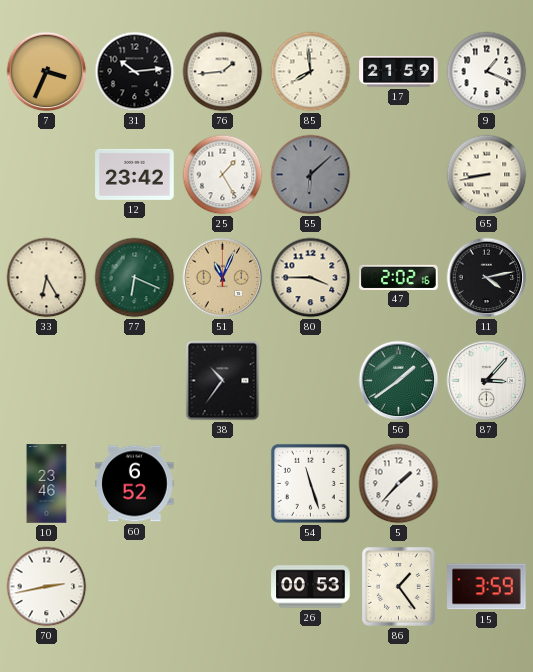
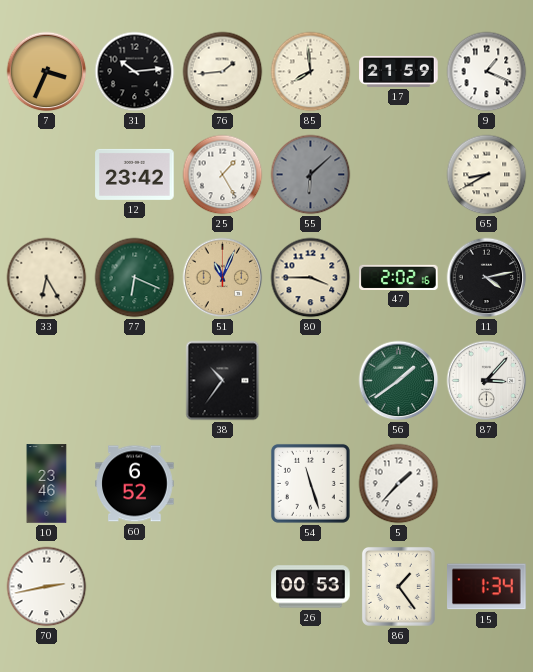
65: 8:43 -> 8:40
15: 3:59 -> 1:34
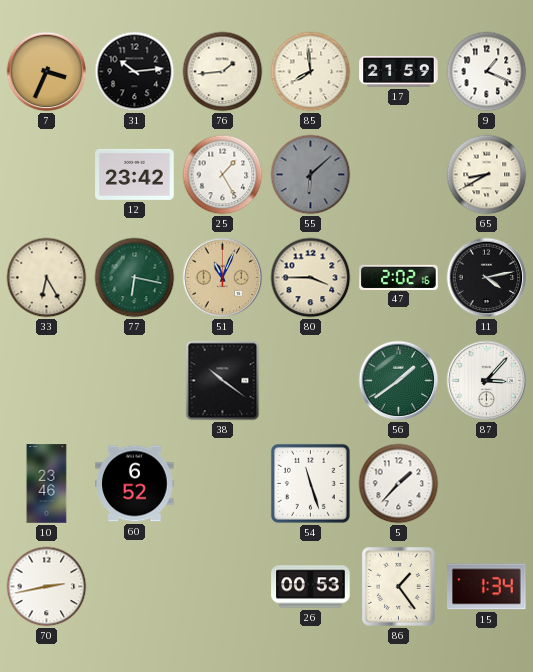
77: 6:19 -> 6:17
38: 10:36 -> 10:21
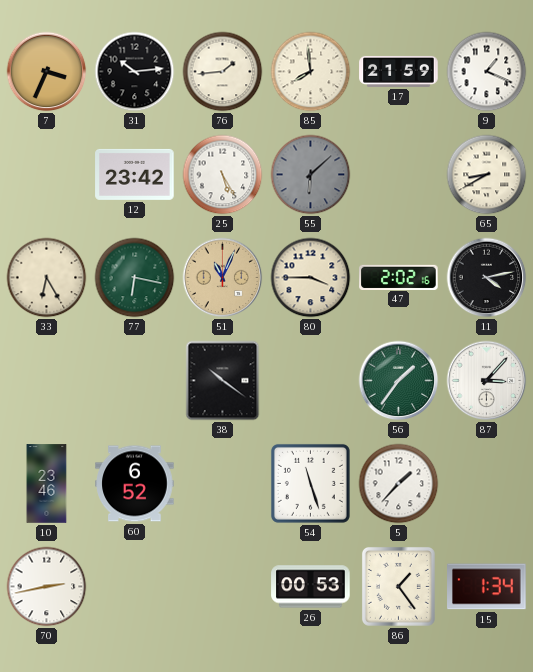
25: 1:25 -> 5:25
56: 1:39 -> 1:36
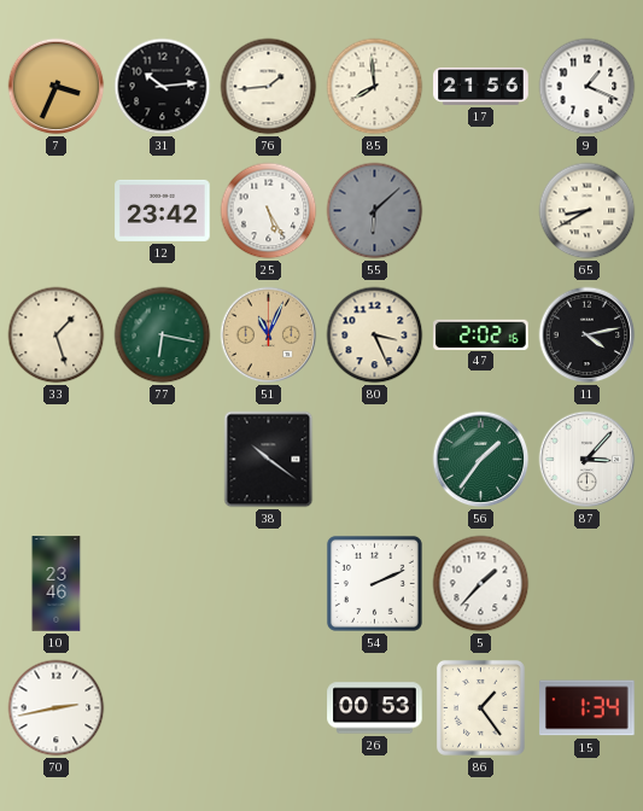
17: 21:59 -> 21:56
33: 6:25 -> 1:27
80: 3:45 -> 3:26
60: 6:52 -> none
54: 11:27 -> 2:11
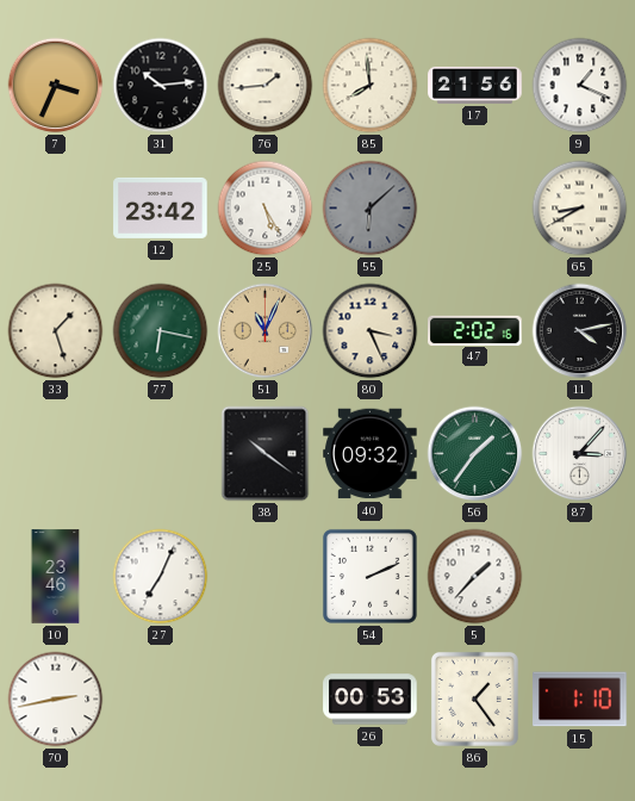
40: none -> 09:32
27: none -> 7:04
15: 1:34 -> 1:10
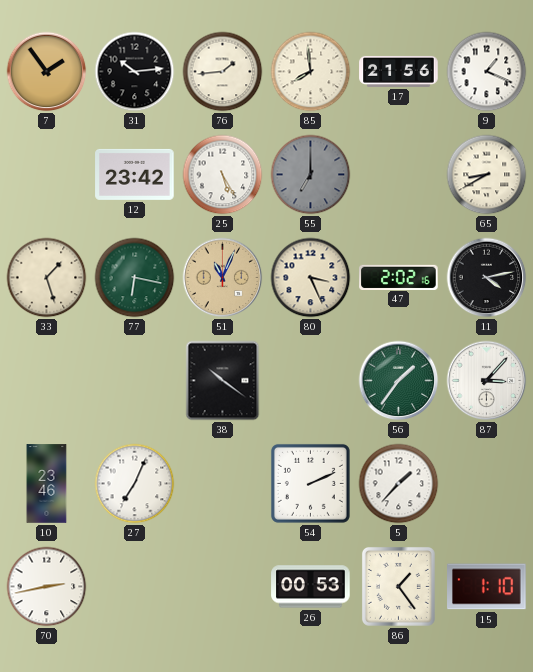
7: 3:34 -> 1:54
55: 6:08 -> 7:00
40: 09:32 -> none
